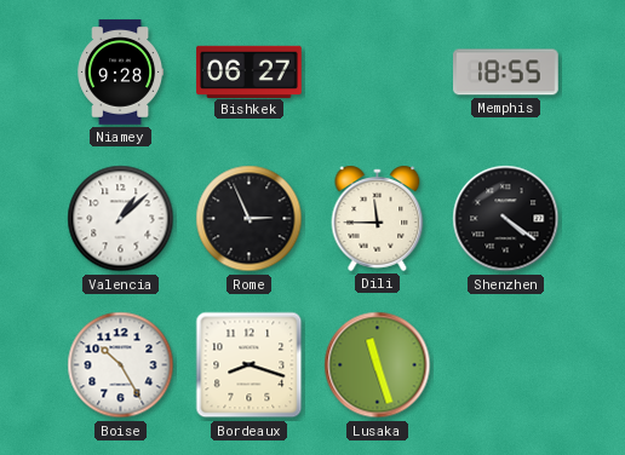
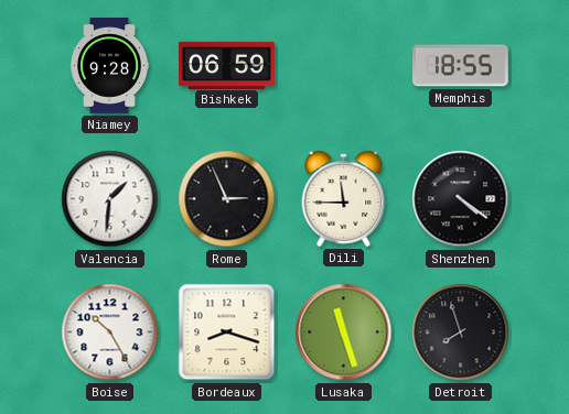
Bishkek: 06:27 -> 06:59
Valencia: 1:08 -> 1:31
Detroit: none -> 7:57
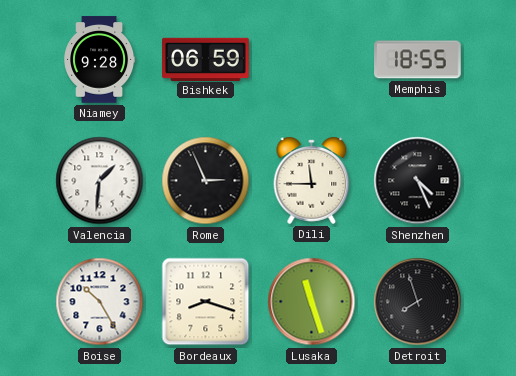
Shenzhen: 4:21 -> 4:26
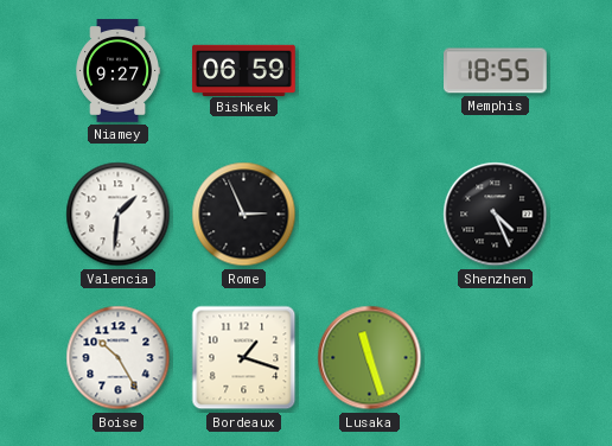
Niamey: 9:28 -> 9:27
Dili: 11:45 -> none
Bordeaux: 8:18 -> 1:18
Detroit: 7:57 -> none
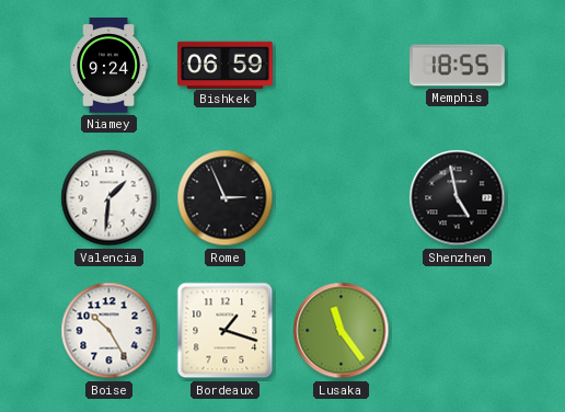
Niamey: 9:27 -> 9:24
Shenzhen: 4:26 -> 4:58
Lusaka: 11:27 -> 11:24
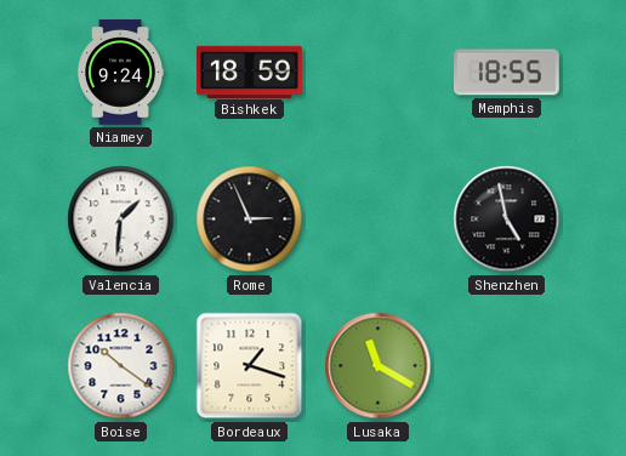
Bishkek: 06:59 -> 18:59
Boise: 10:25 -> 10:21
Lusaka: 11:24 -> 11:20
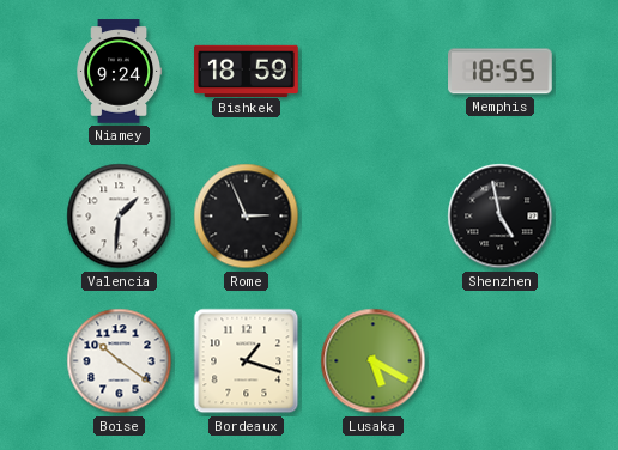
Lusaka: 11:20 -> 5:20
